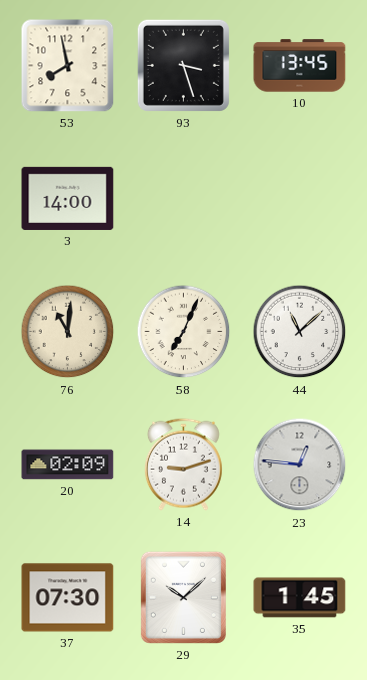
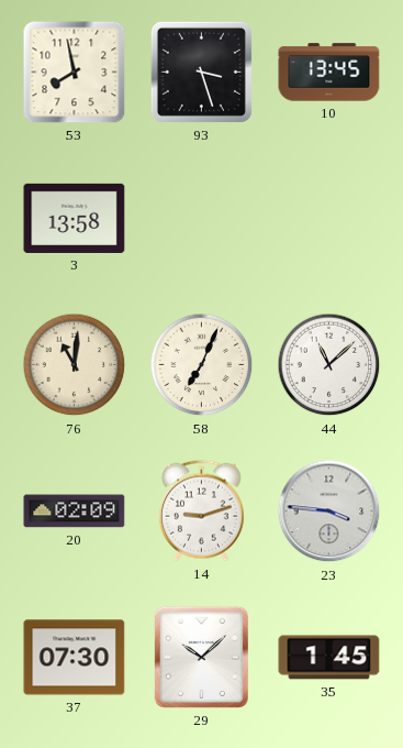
3: 14:00 -> 13:58
23: 12:46 -> 3:46
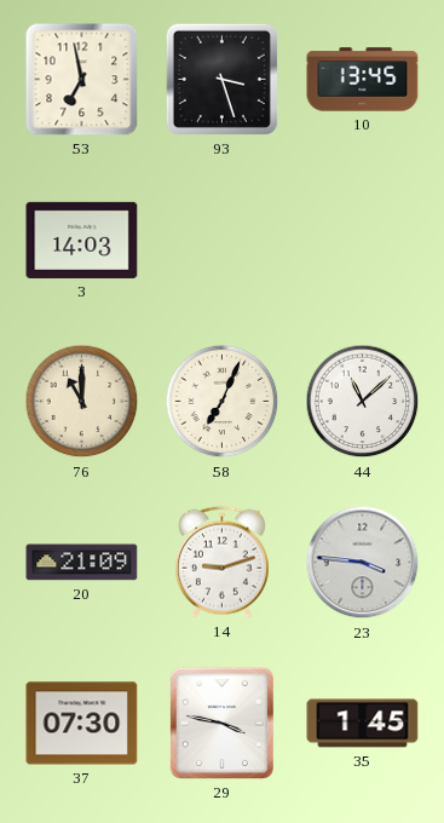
53: 7:58 -> 6:58
3: 13:58 -> 14:03
76: 11:01 -> 11:00
20: 02:09 -> 21:09
29: 10:08 -> 3:47
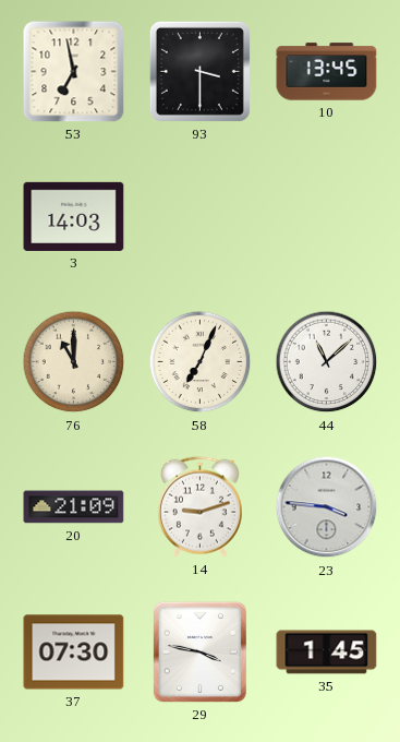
93: 3:27 -> 3:30
